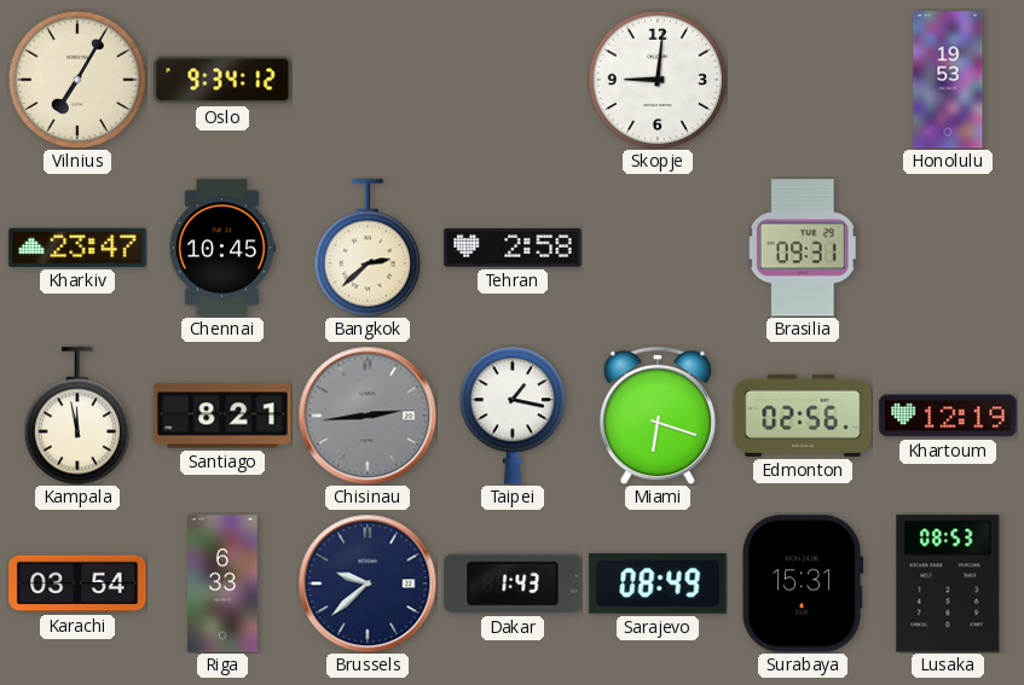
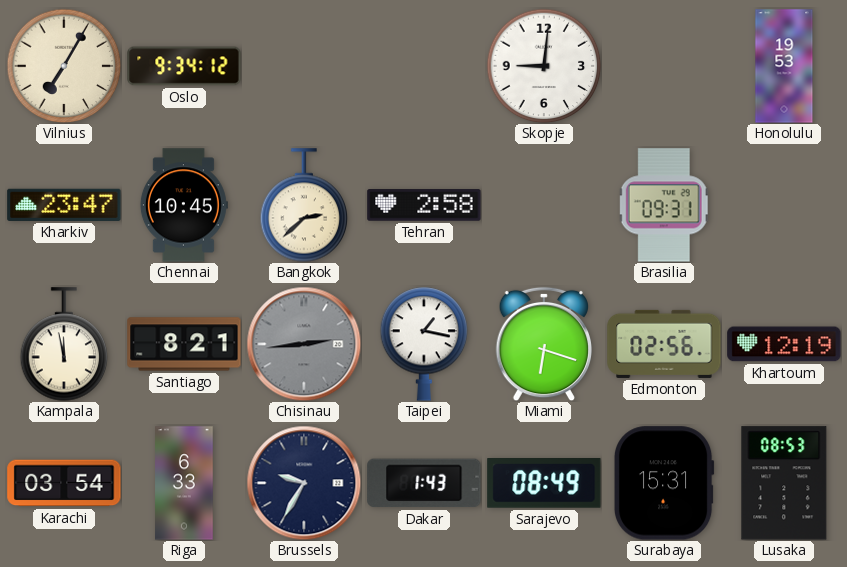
Brussels: 9:38 -> 9:35
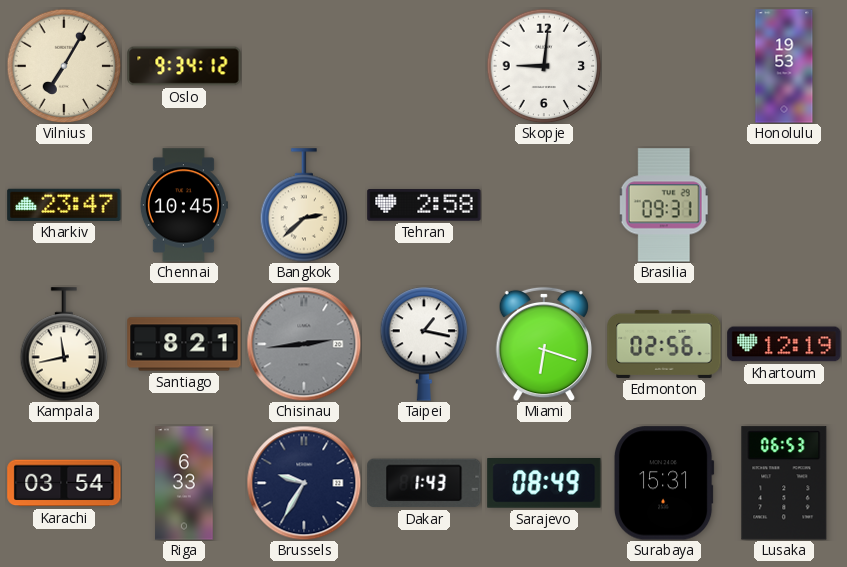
Kampala: 11:58 -> 11:43
Lusaka: 08:53 -> 06:53
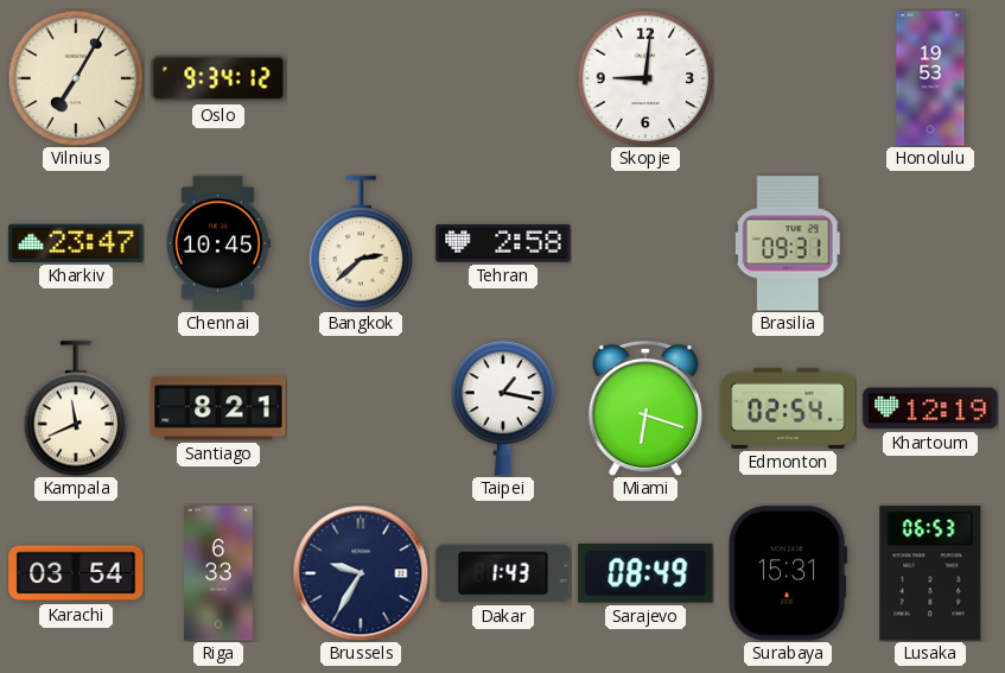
Kampala: 11:43 -> 11:41
Chisinau: 2:44 -> none
Edmonton: 02:56 -> 02:54
